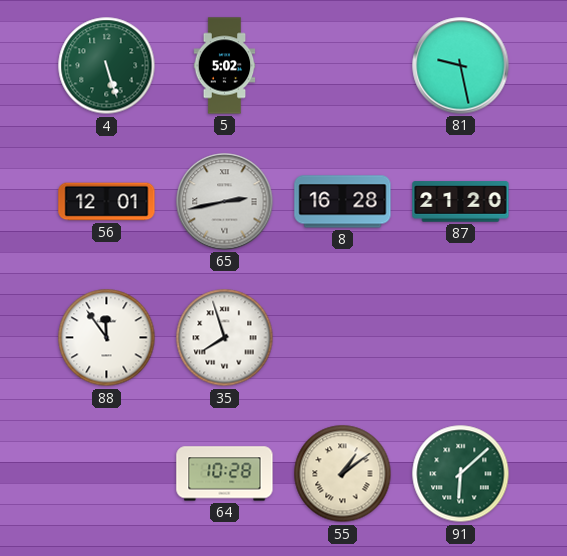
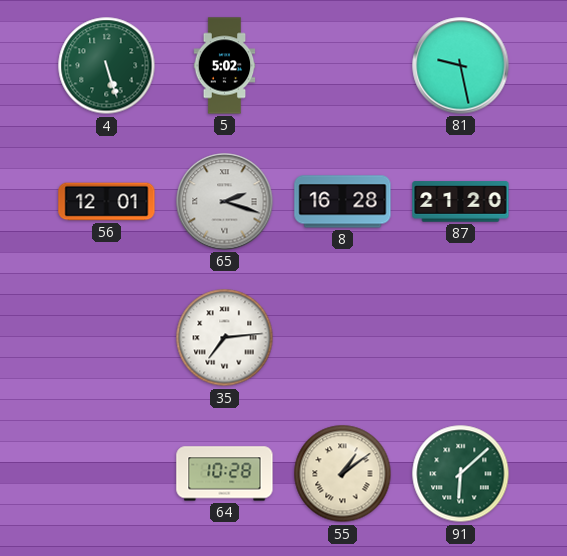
65: 2:43 -> 2:18
88: 11:54 -> none
35: 7:57 -> 7:14
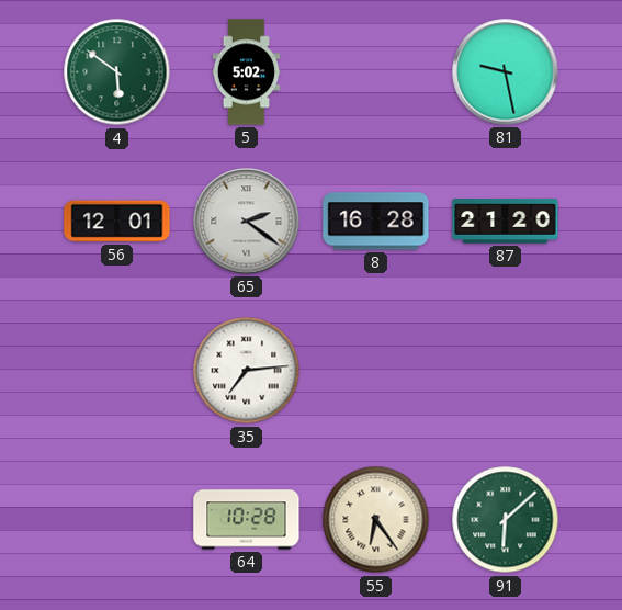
4: 5:27 -> 5:51
65: 2:18 -> 2:21
55: 1:09 -> 6:24
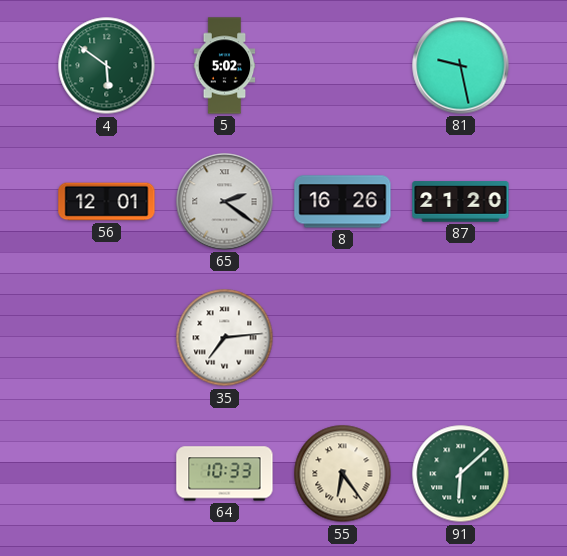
8: 16:28 -> 16:26
64: 10:28 -> 10:33
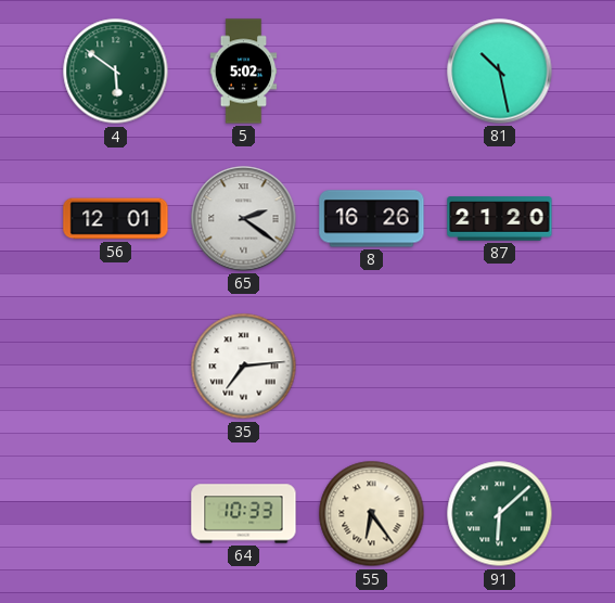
81: 9:28 -> 10:28
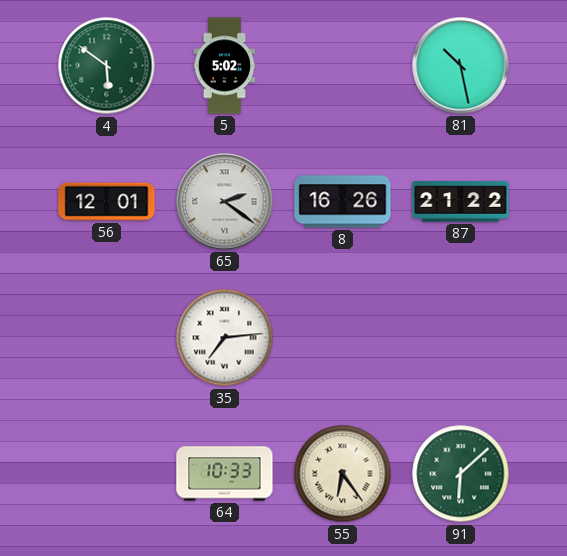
87: 21:20 -> 21:22
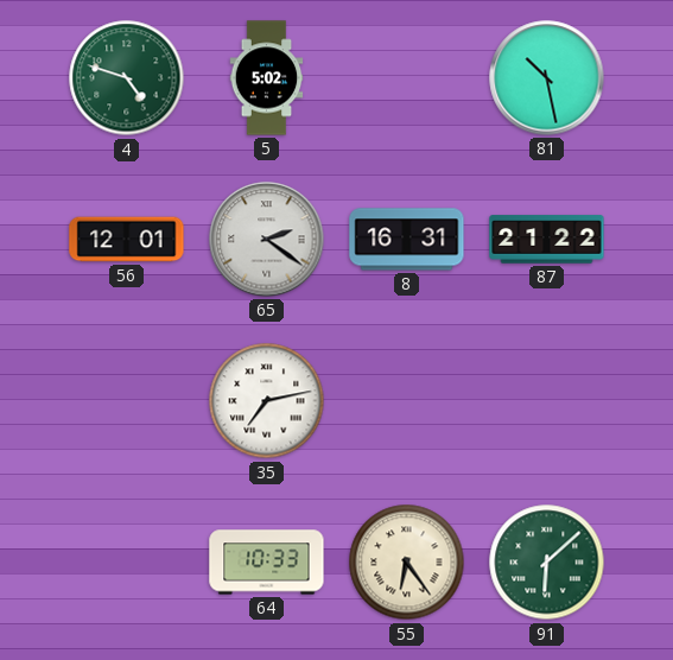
4: 5:51 -> 4:48
8: 16:26 -> 16:31
35: 7:14 -> 7:13
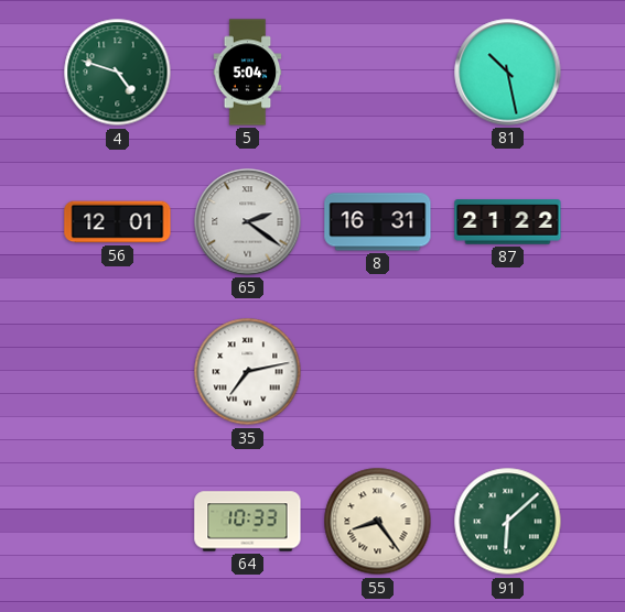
5: 5:02 -> 5:04
55: 6:24 -> 8:24
